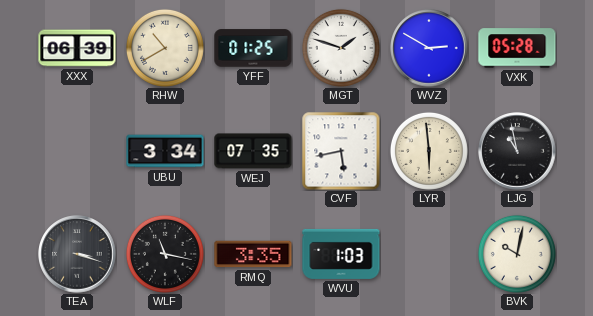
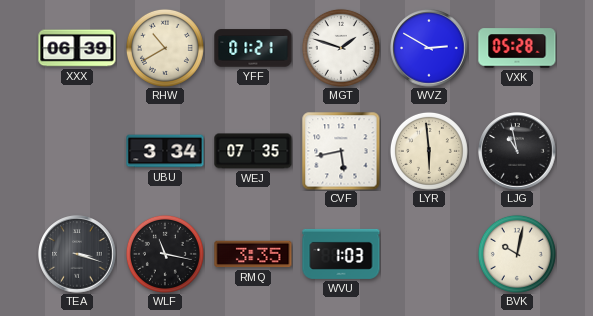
YFF: 01:25 -> 01:21
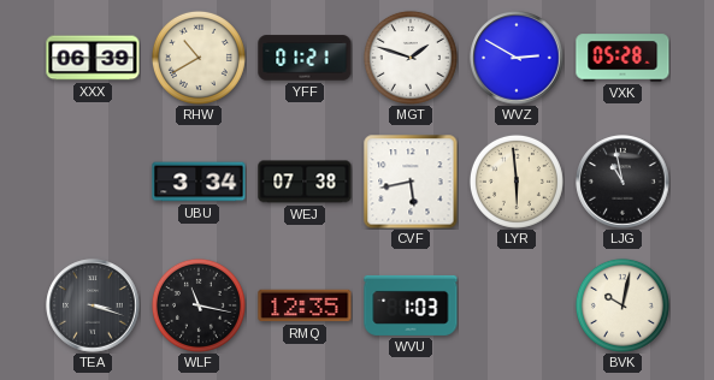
WEJ: 07:35 -> 07:38
RMQ: 3:35 -> 12:35
